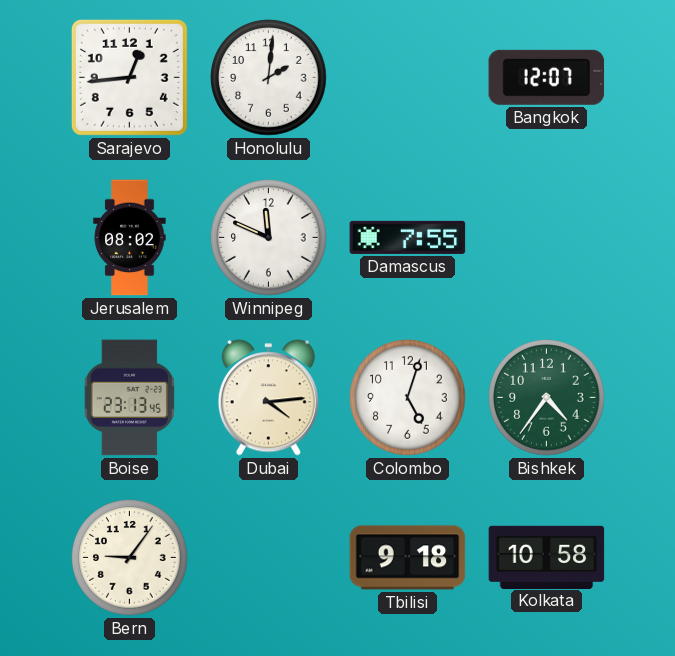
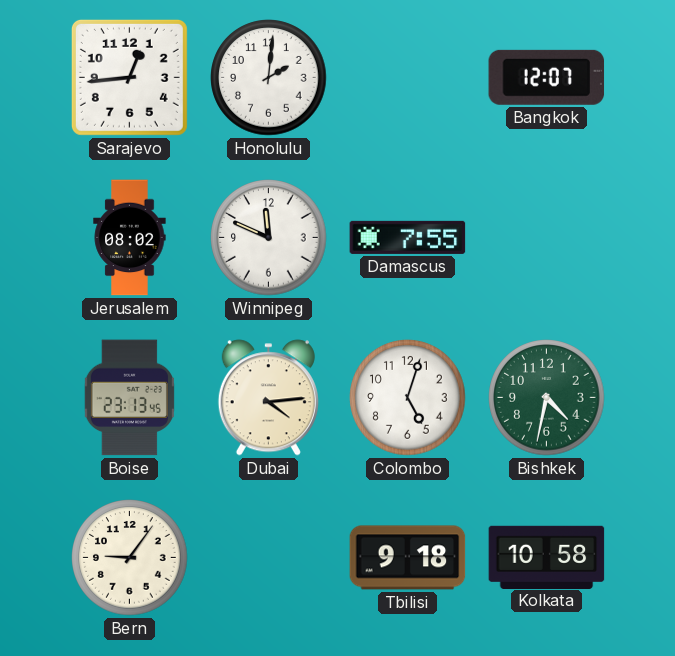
Bishkek: 4:36 -> 4:32
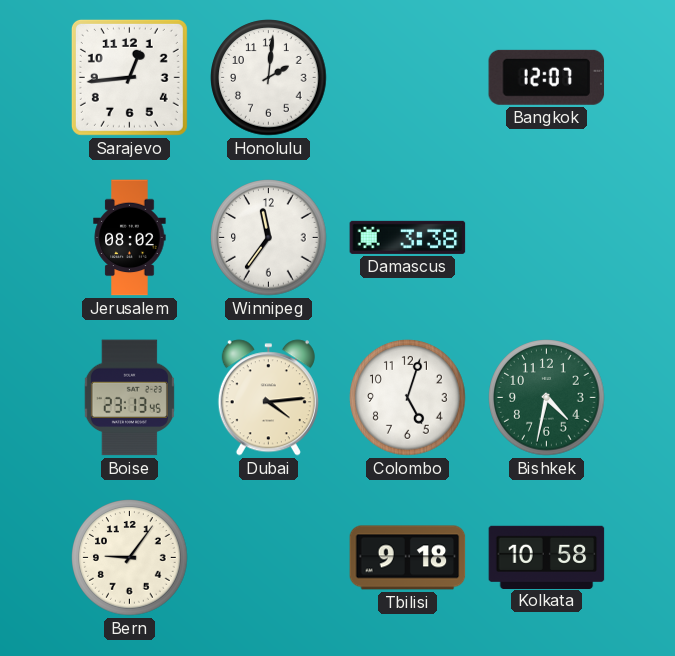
Winnipeg: 11:49 -> 11:36
Damascus: 7:55 -> 3:38
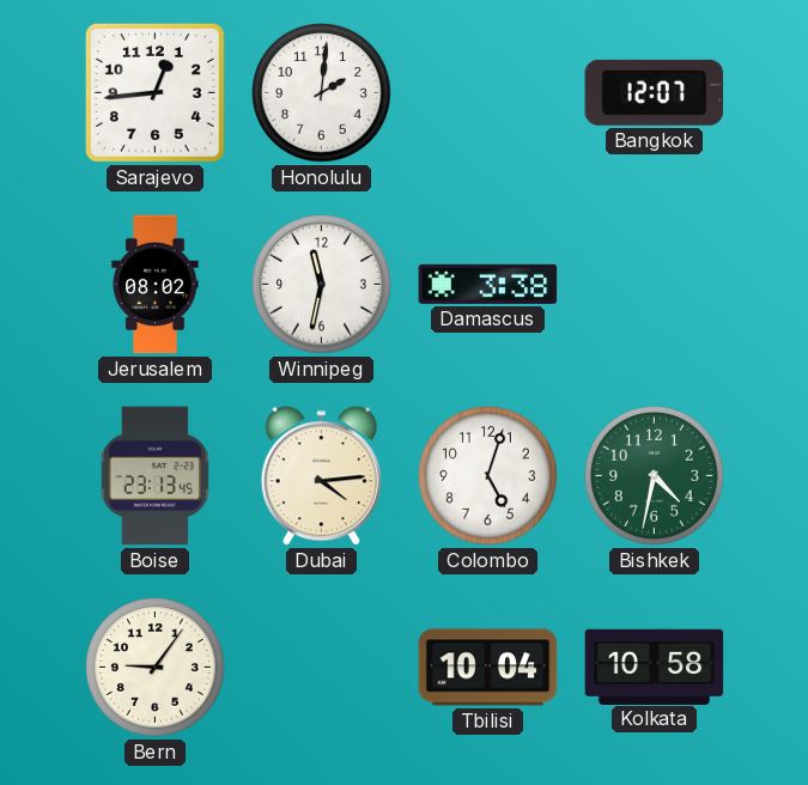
Winnipeg: 11:36 -> 11:32
Tbilisi: 9:18 -> 10:04
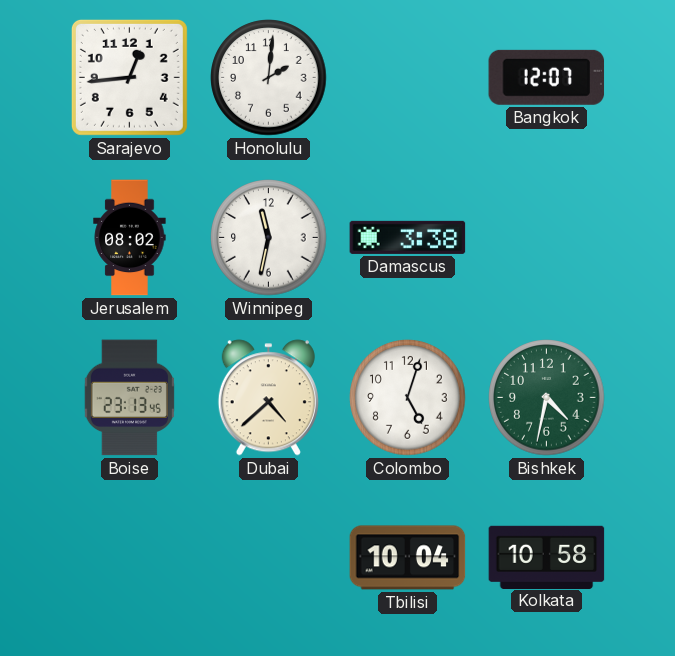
Dubai: 4:14 -> 4:38
Bern: 9:06 -> none
